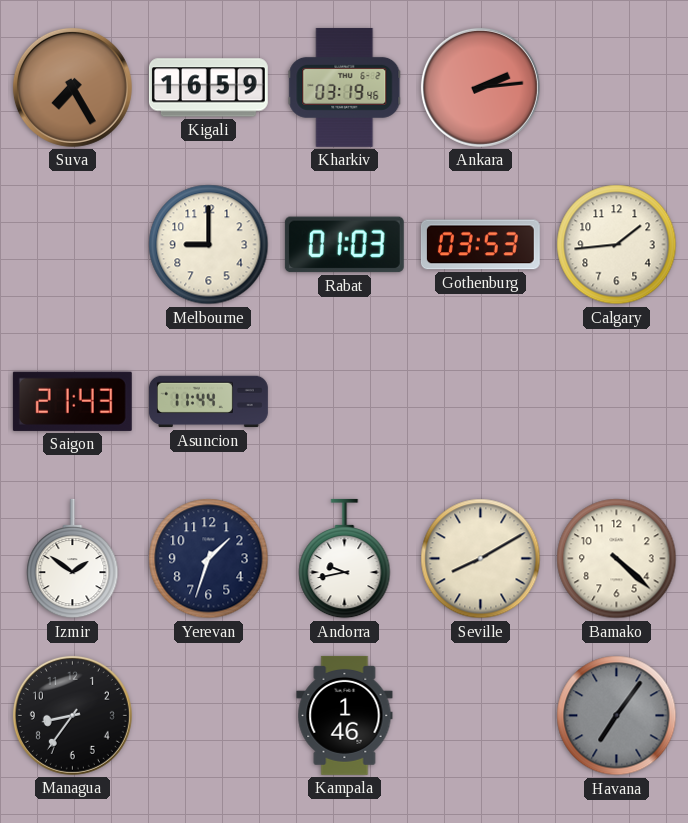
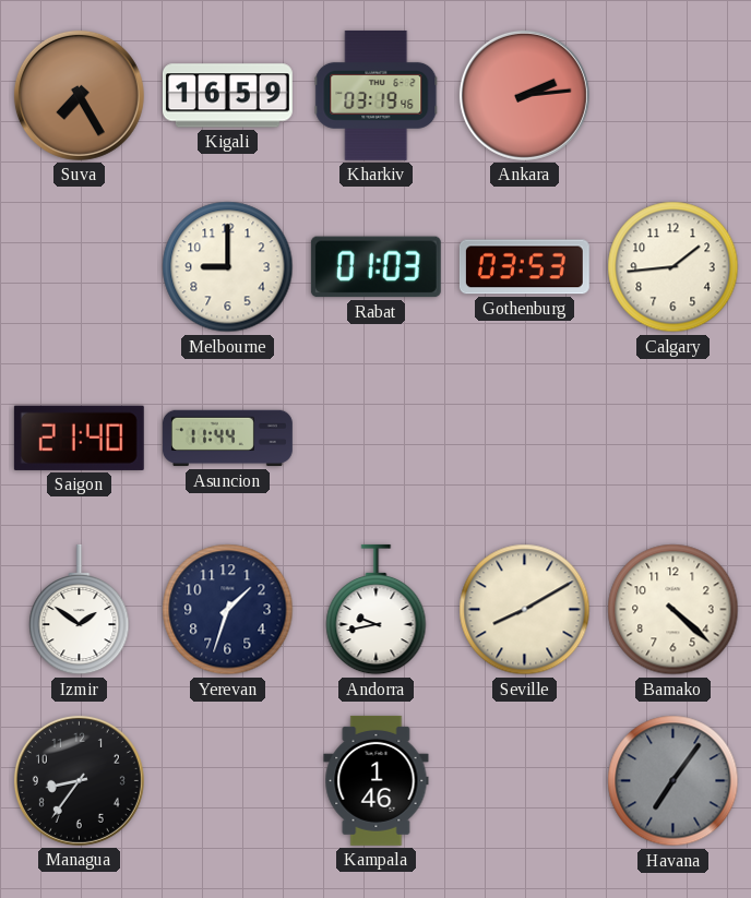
Saigon: 21:43 -> 21:40
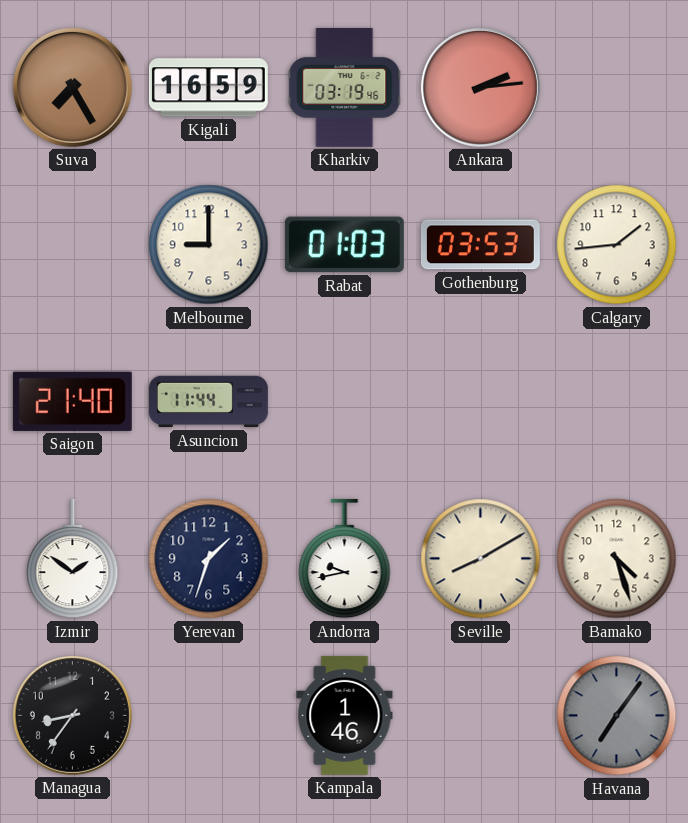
Bamako: 4:22 -> 4:27
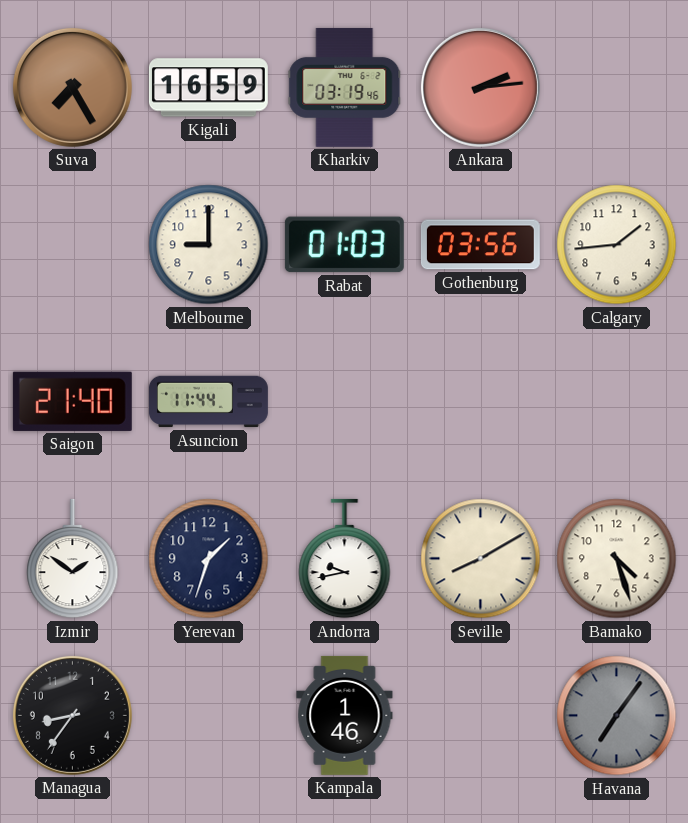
Gothenburg: 03:53 -> 03:56
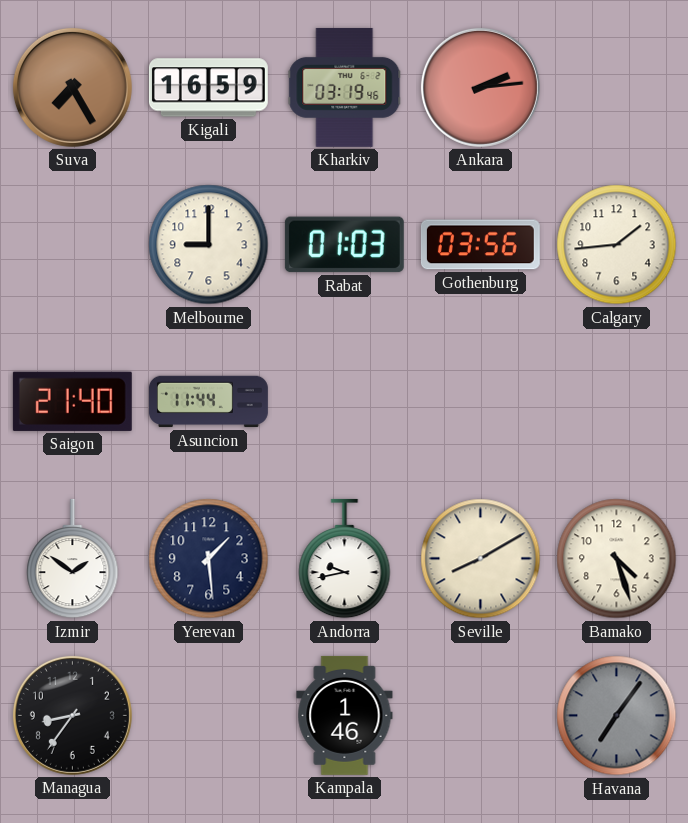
Yerevan: 1:33 -> 1:29
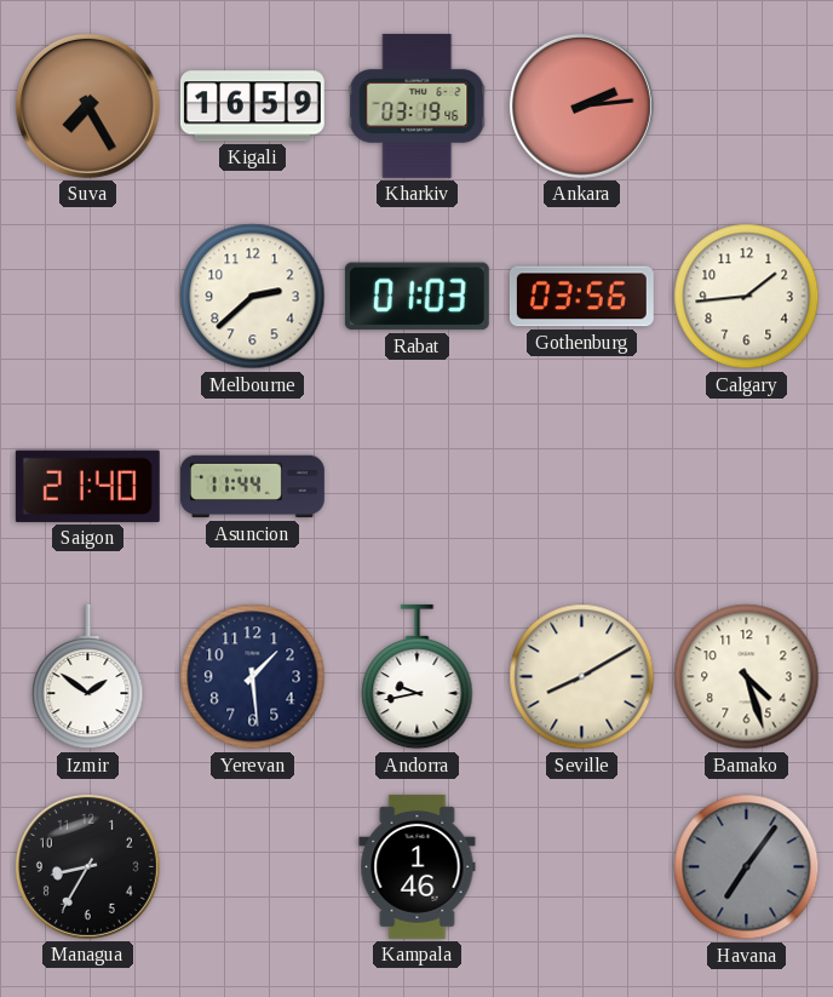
Melbourne: 9:00 -> 2:38
Managua: 8:36 -> 8:35
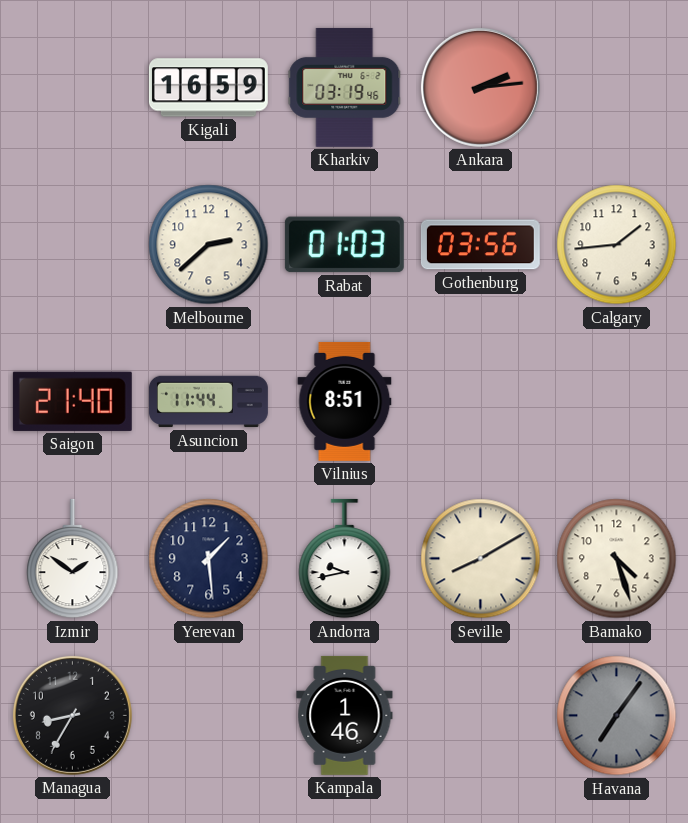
Suva: 7:25 -> none
Vilnius: none -> 8:51
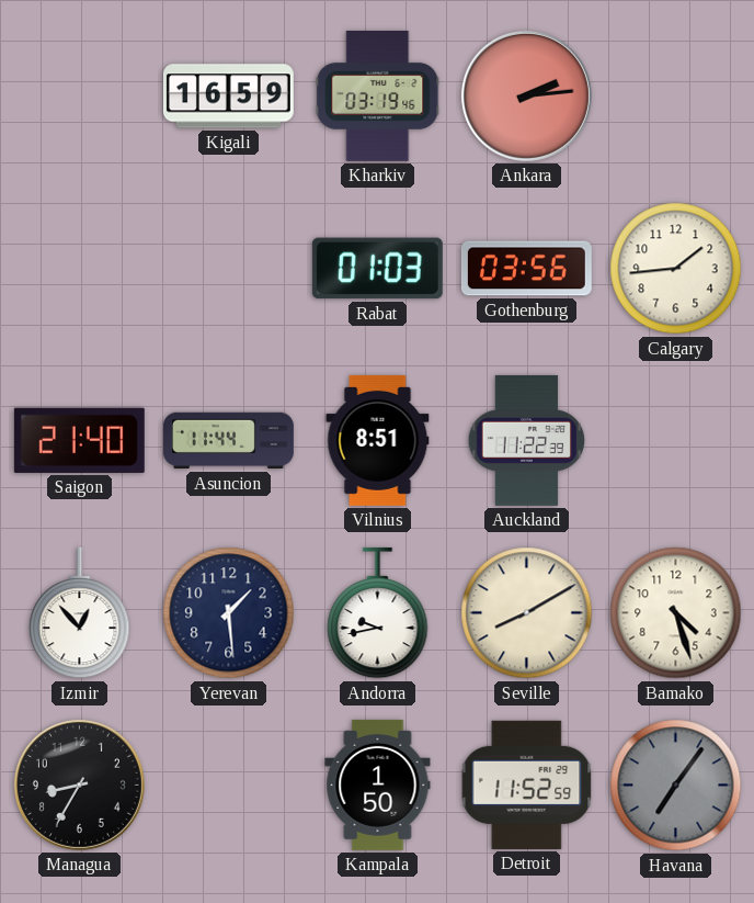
Melbourne: 2:38 -> none
Auckland: none -> 11:22
Izmir: 1:51 -> 12:53
Kampala: 1:46 -> 1:50
Detroit: none -> 11:52
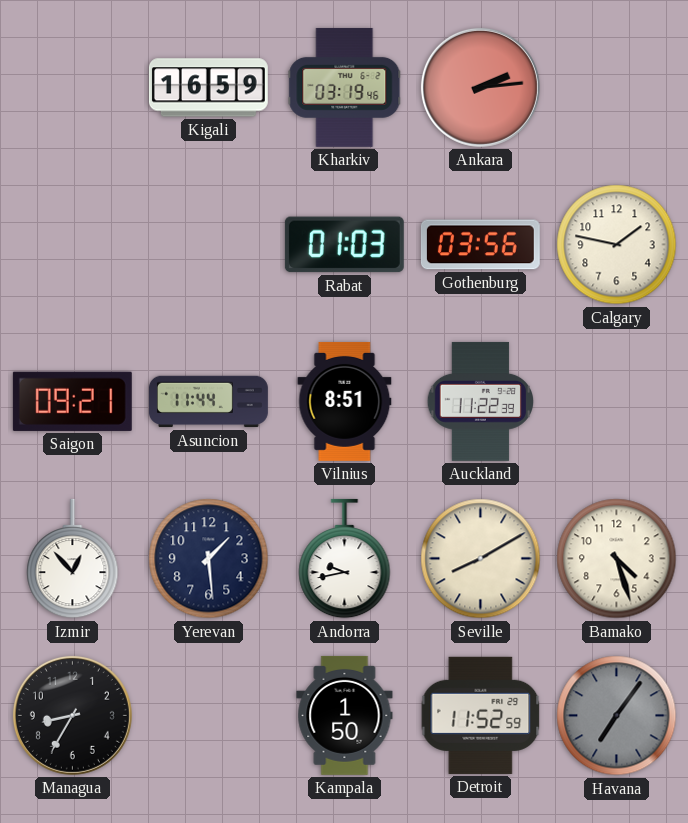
Calgary: 1:44 -> 1:47
Saigon: 21:40 -> 09:21
